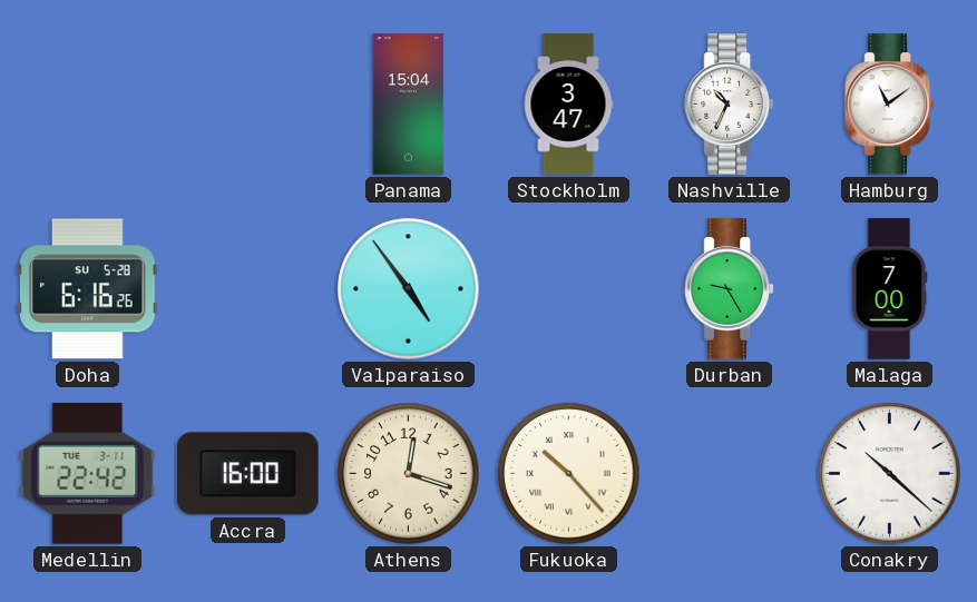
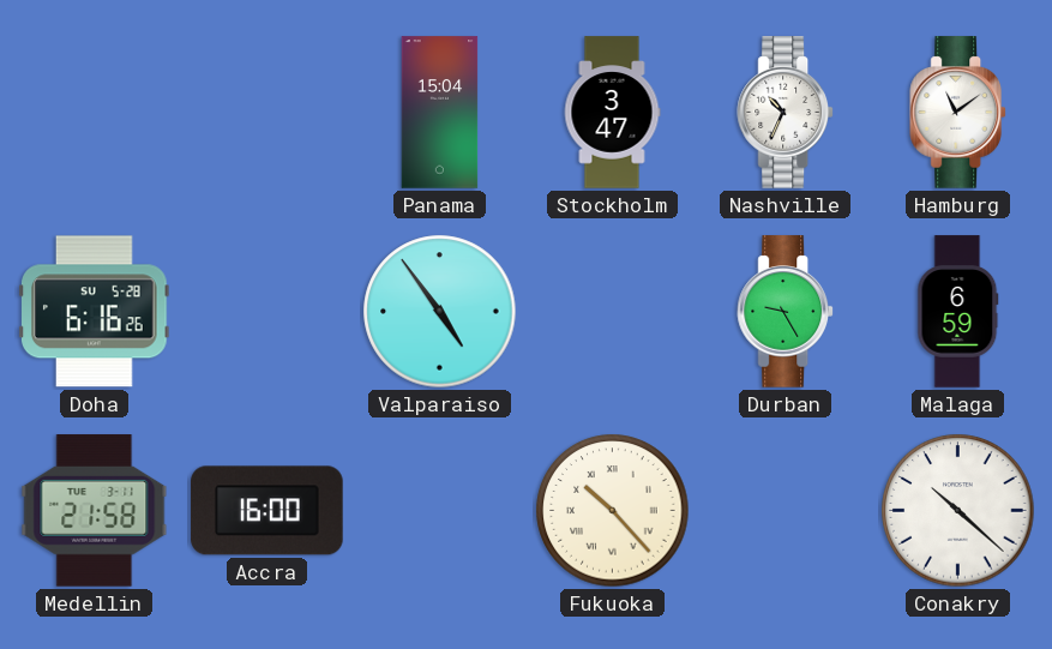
Malaga: 7:00 -> 6:59
Medellin: 22:42 -> 21:58
Athens: 12:18 -> none
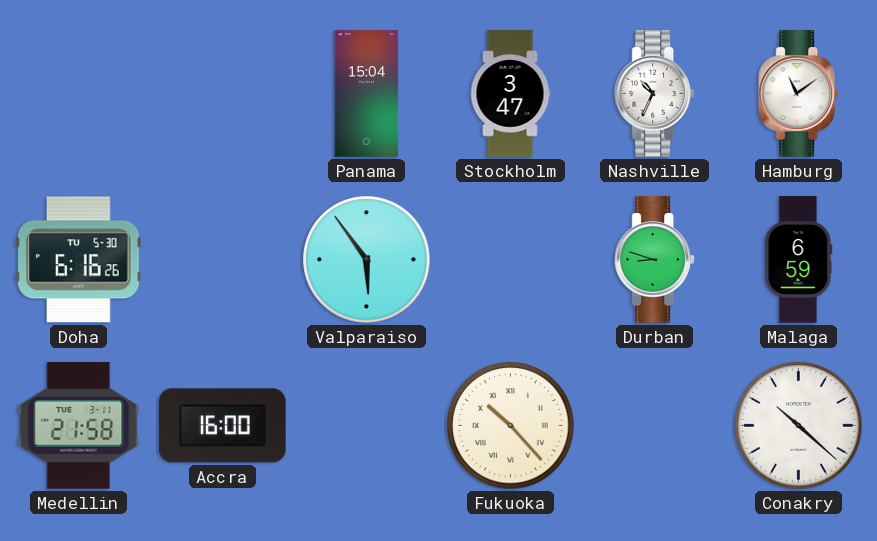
Doha date: SU 5-28 -> TU 5-30
Valparaiso: 4:54 -> 5:54
Durban: 9:25 -> 8:48
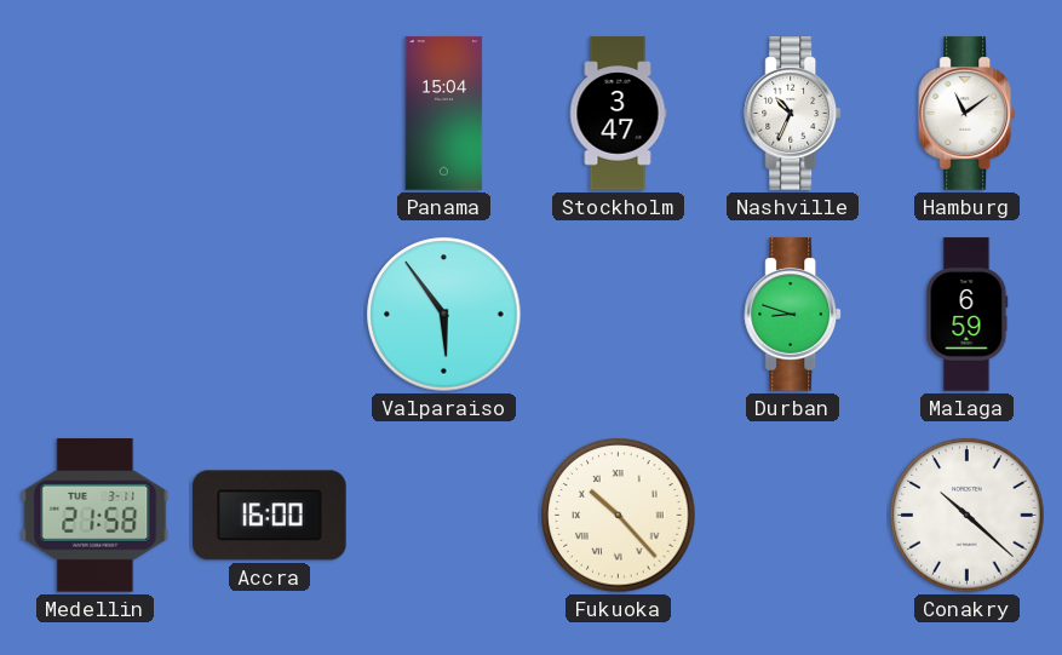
Doha: 6:16 -> none
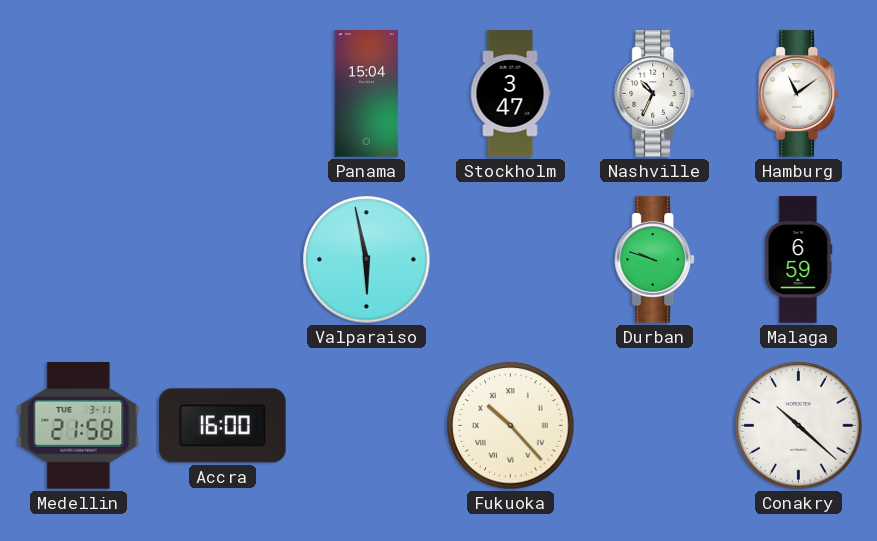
Valparaiso: 5:54 -> 5:58
Durban: 8:48 -> 9:48
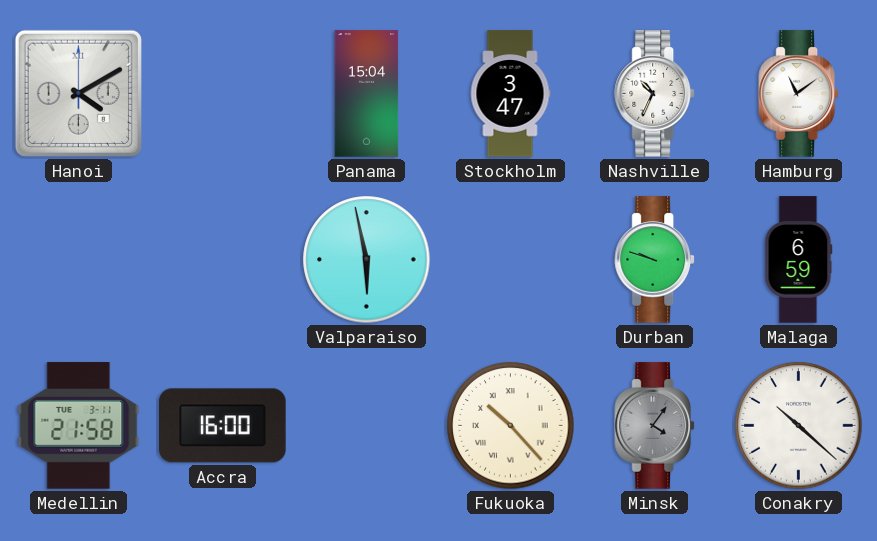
Hanoi: none -> 4:10
Minsk: none -> 4:06
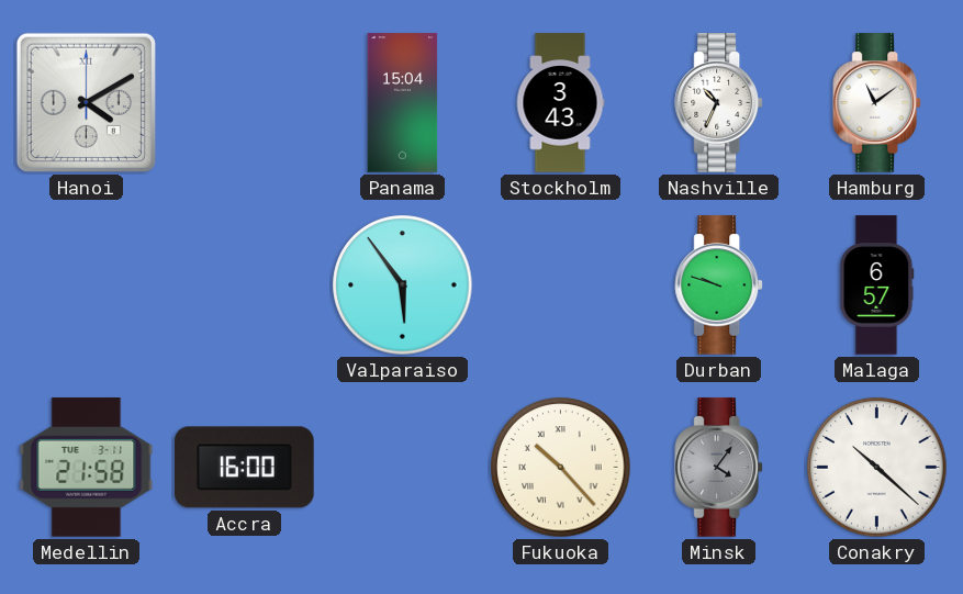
Stockholm: 3:47 -> 3:43
Valparaiso: 5:58 -> 5:54
Malaga: 6:59 -> 6:57
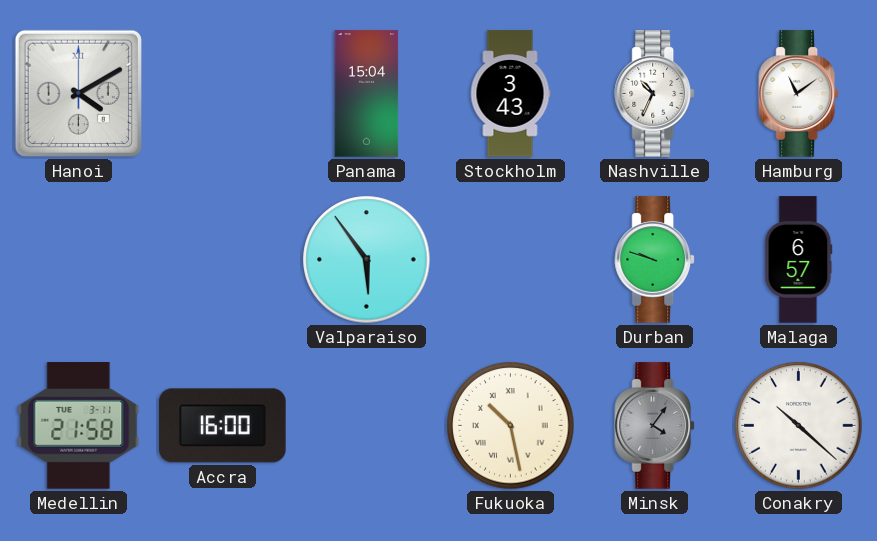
Fukuoka: 10:23 -> 10:28
